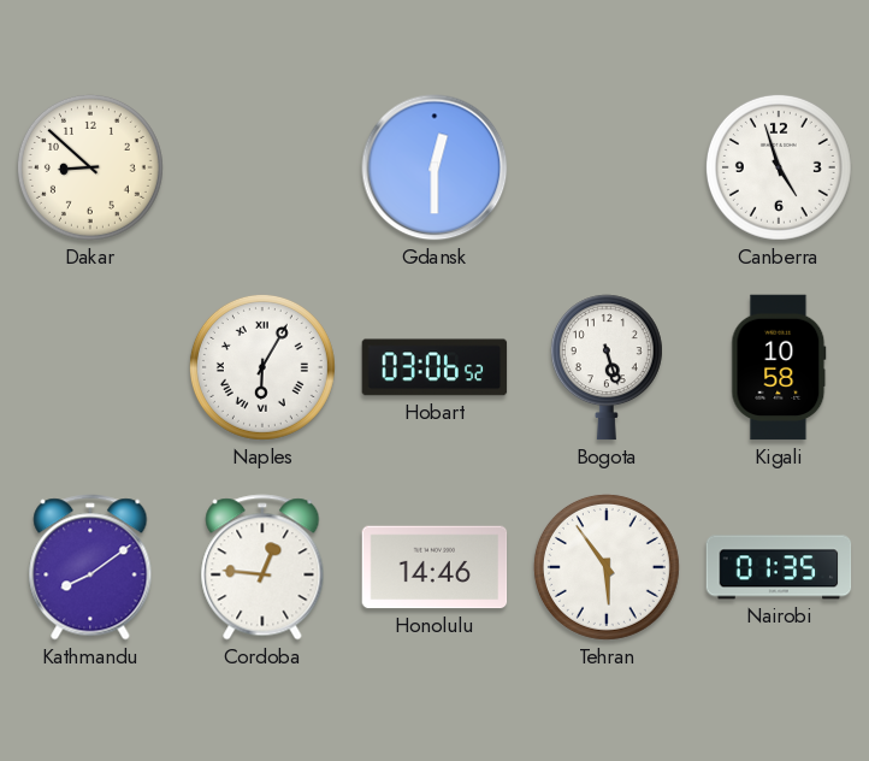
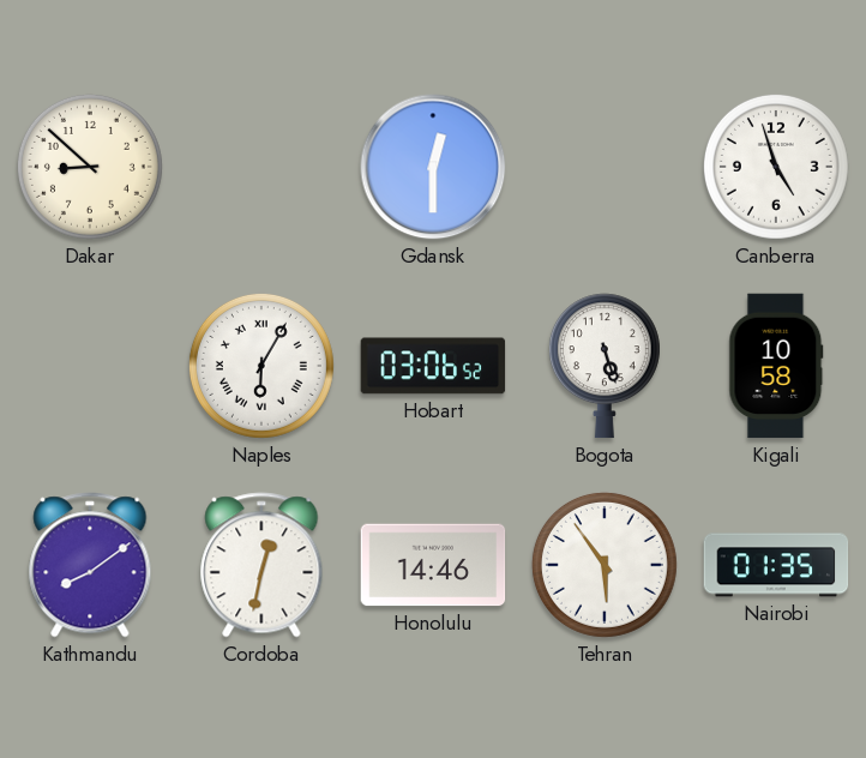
Cordoba: 12:46 -> 12:32
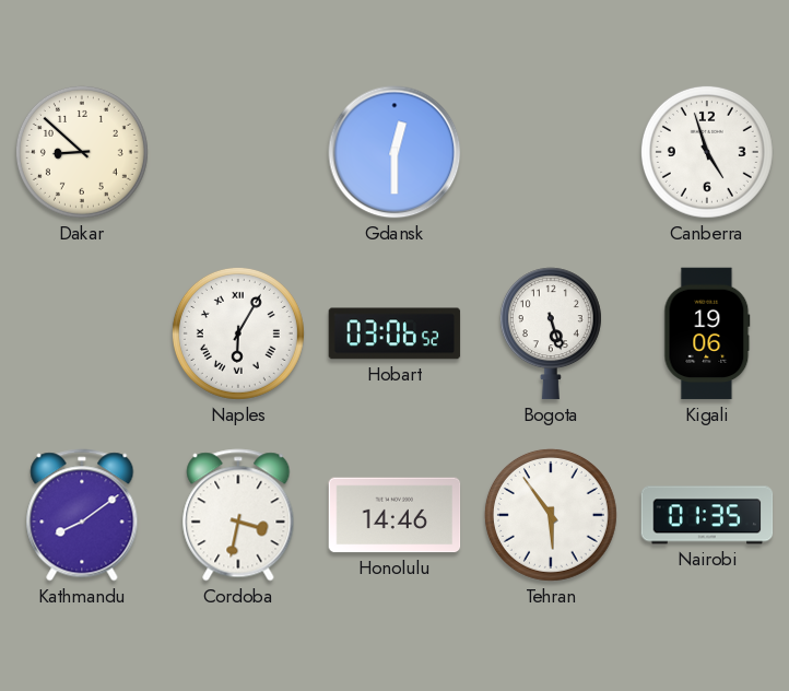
Kigali: 10:58 -> 19:06
Cordoba: 12:32 -> 3:32
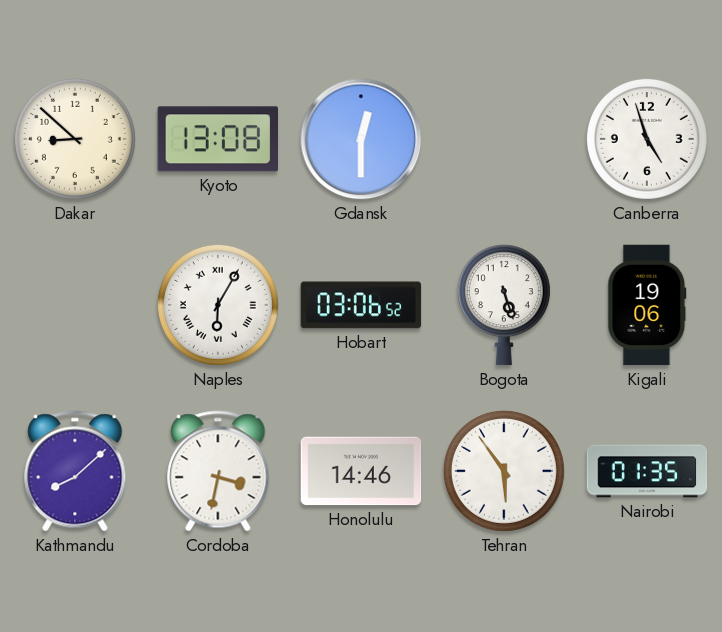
Kyoto: none -> 13:08
Kathmandu: 8:09 -> 8:08
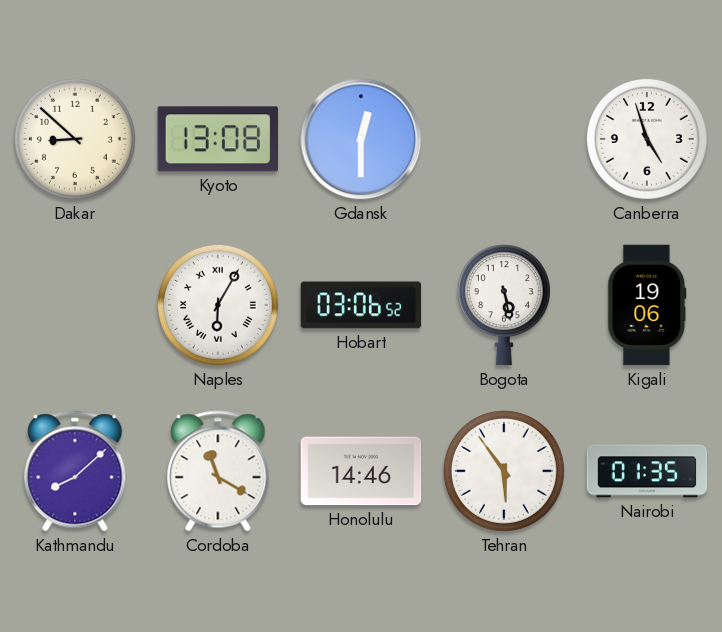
Bogota: 5:27 -> 5:28
Cordoba: 3:32 -> 11:20
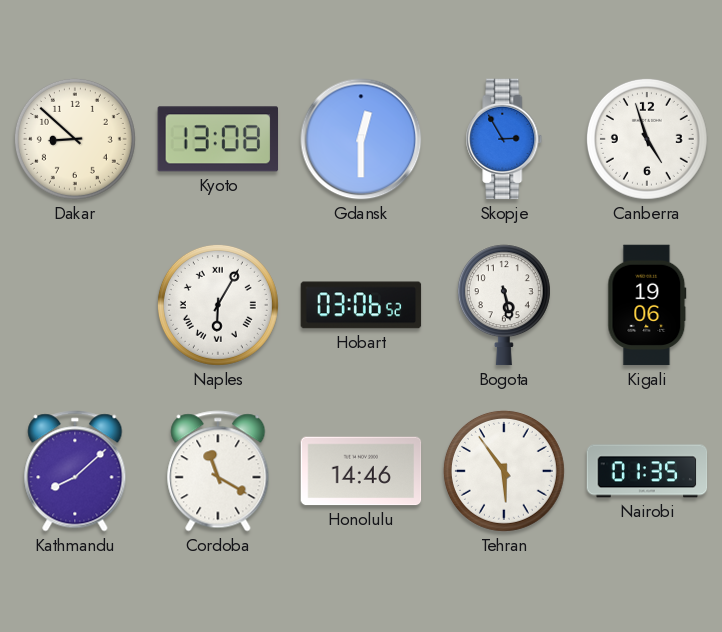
Skopje: none -> 2:55
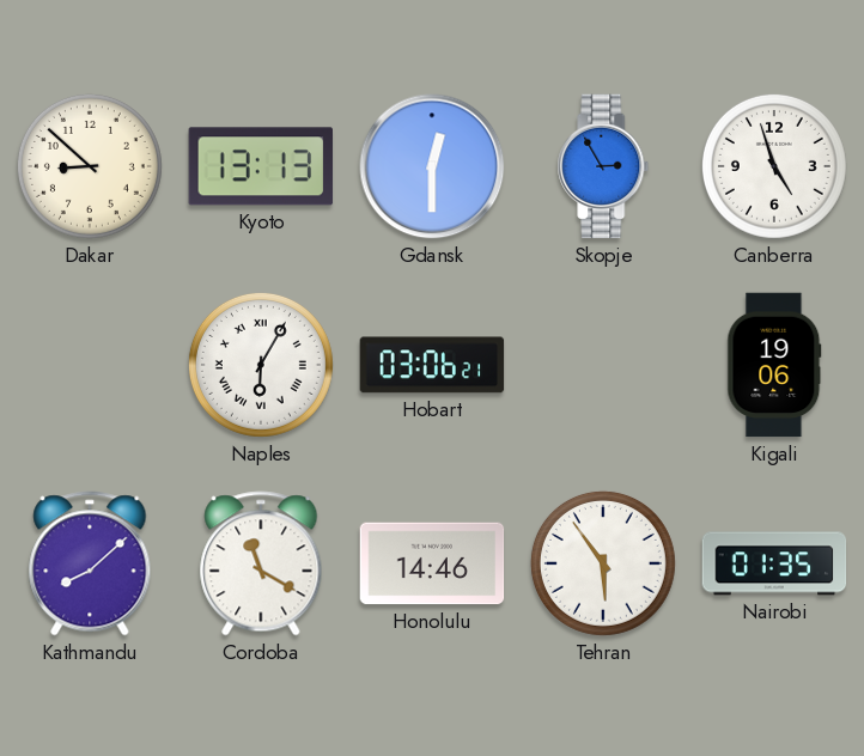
Kyoto: 13:08 -> 13:13
Hobart: 03:06:52 -> 03:06:21
Bogota: 5:28 -> none
